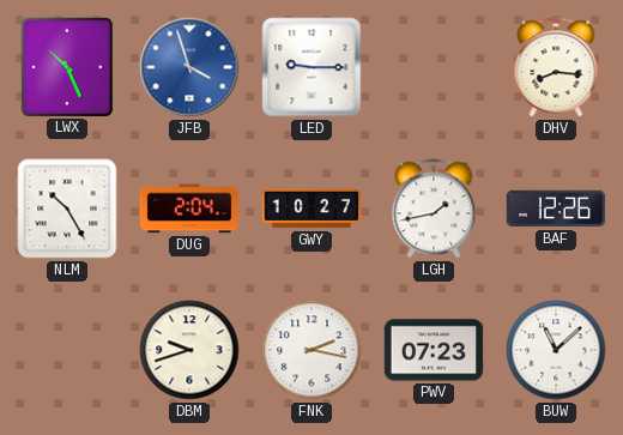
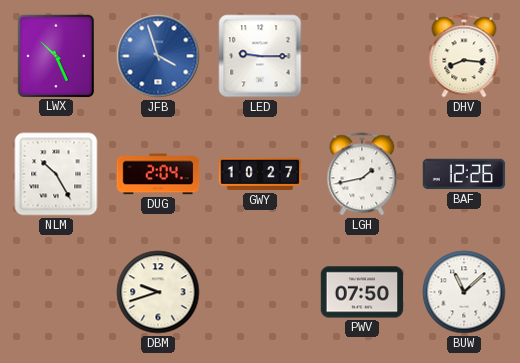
FNK: 2:17 -> none
PWV: 07:23 -> 07:50
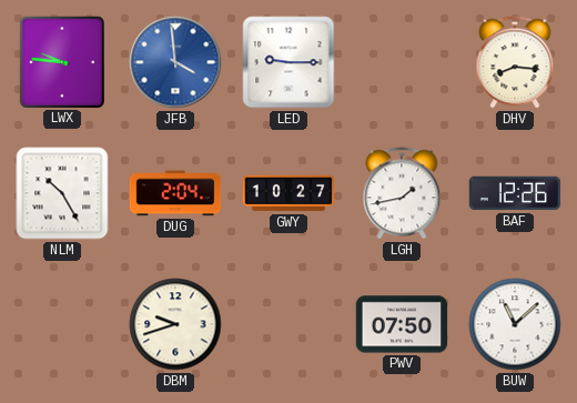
LWX: 10:26 -> 9:46
JFB: 3:57 -> 3:59
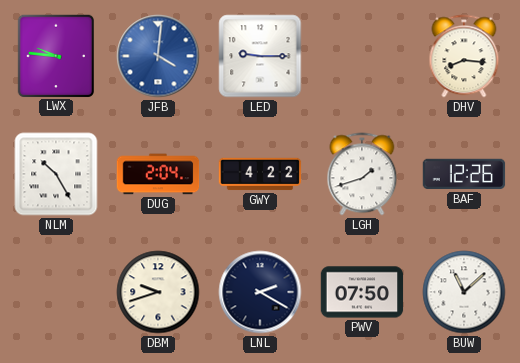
JFB: 3:59 -> 4:01
GWY: 10:27 -> 4:22
LGH: 1:43 -> 1:42
LNL: none -> 2:20
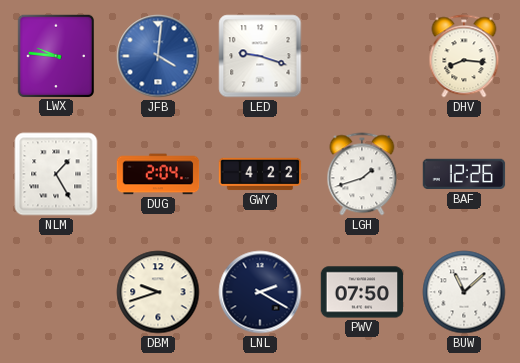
LED: 9:15 -> 9:18
NLM: 10:25 -> 1:25
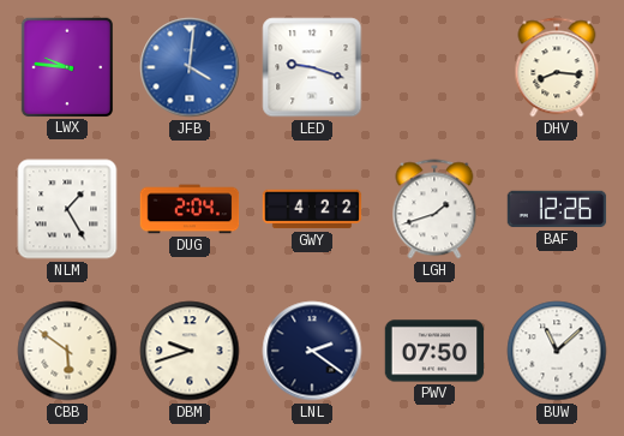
CBB: none -> 5:51
LNL: 2:20 -> 2:21
